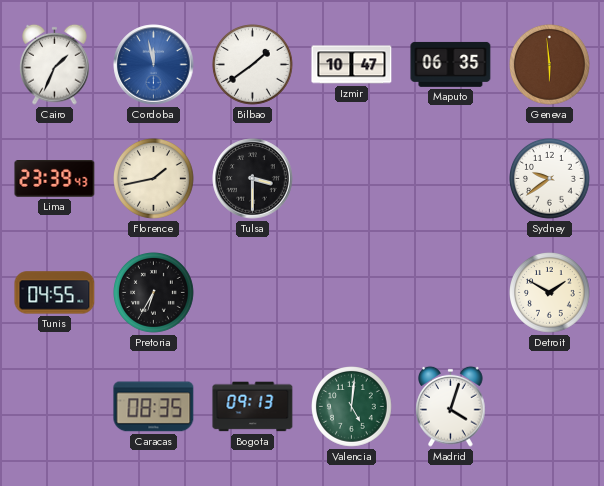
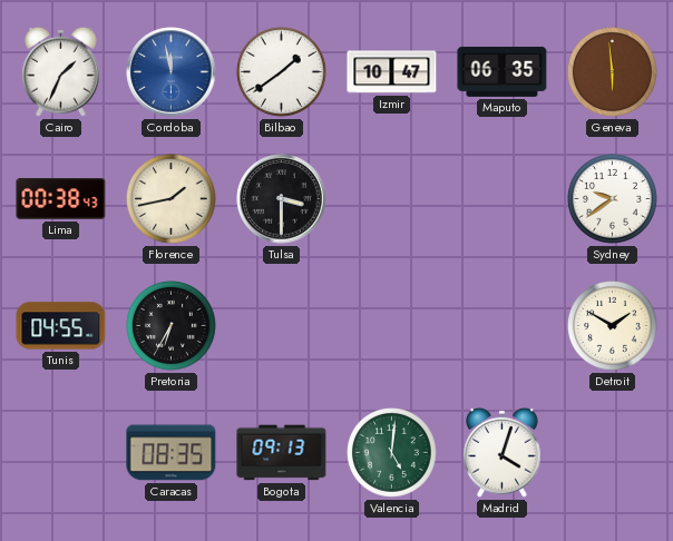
Lima: 23:39 -> 00:38
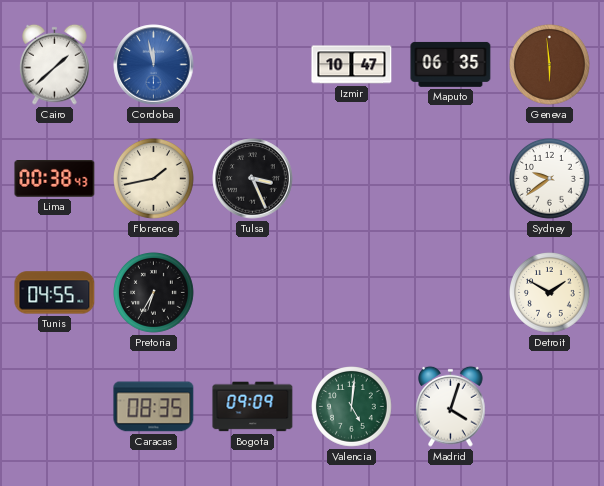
Cairo: 1:34 -> 1:38
Bilbao: 1:39 -> none
Tulsa: 3:30 -> 3:26
Bogota: 09:13 -> 09:09
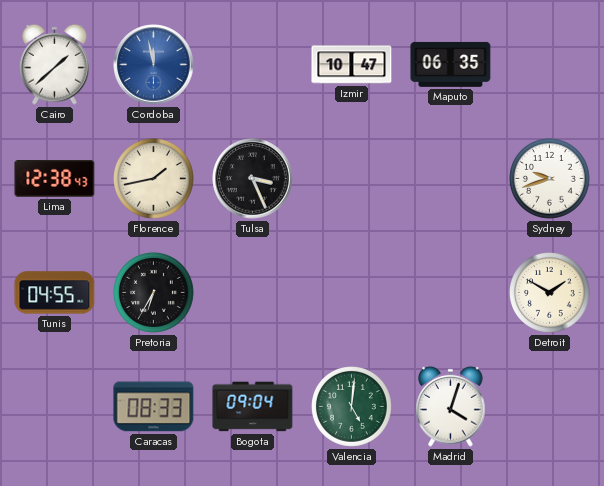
Geneva: 5:59 -> none
Lima: 00:38 -> 12:38
Sydney: 9:39 -> 9:42
Caracas: 08:35 -> 08:33
Bogota: 09:09 -> 09:04
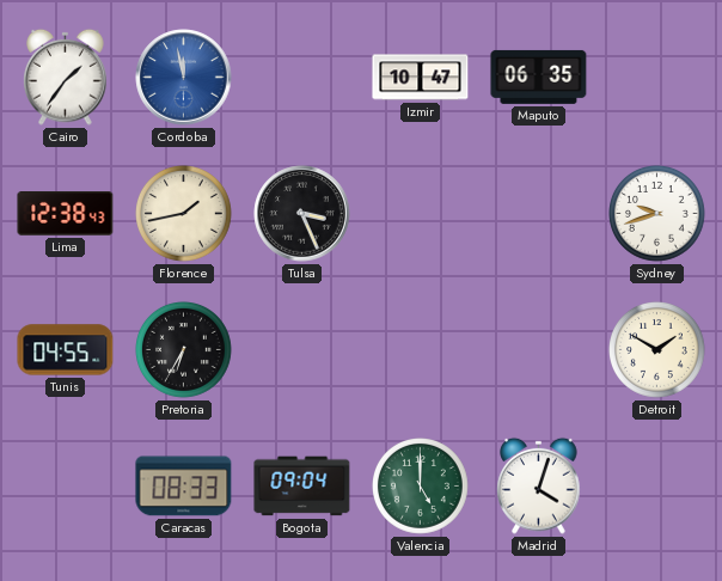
Cairo: 1:38 -> 1:36
Valencia: 5:01 -> 5:00
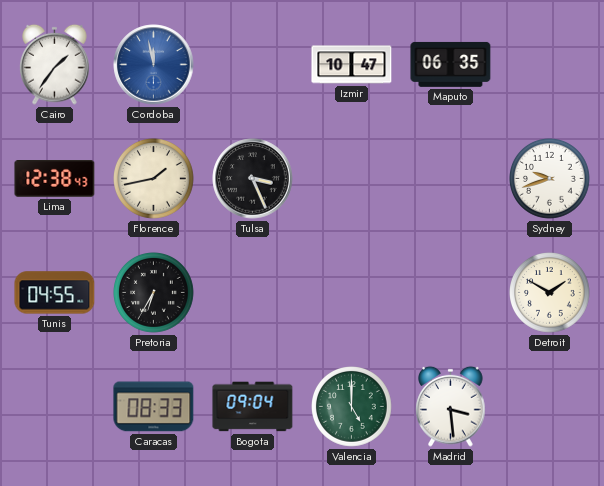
Madrid: 4:03 -> 3:29
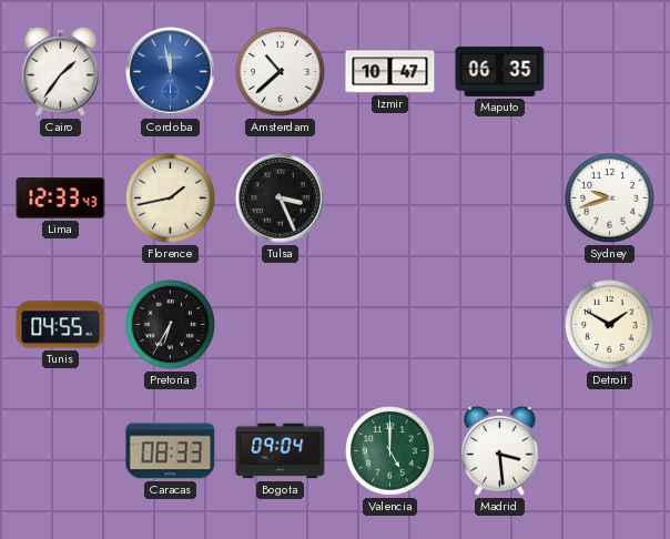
Amsterdam: none -> 10:38
Lima: 12:38 -> 12:33
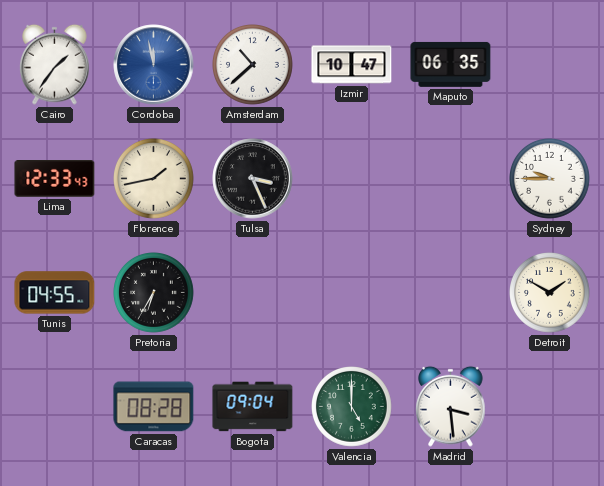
Sydney: 9:42 -> 9:45
Caracas: 08:33 -> 08:28
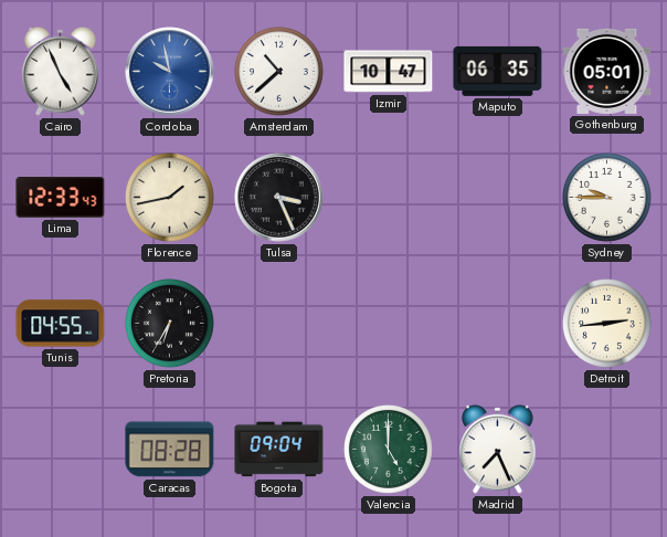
Cairo: 1:36 -> 4:56
Cordoba: 11:58 -> 9:58
Gothenburg: none -> 05:01
Detroit: 1:50 -> 2:44
Madrid: 3:29 -> 7:26
